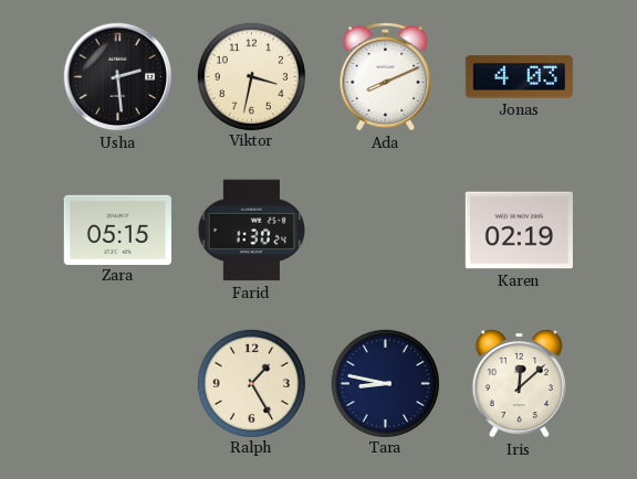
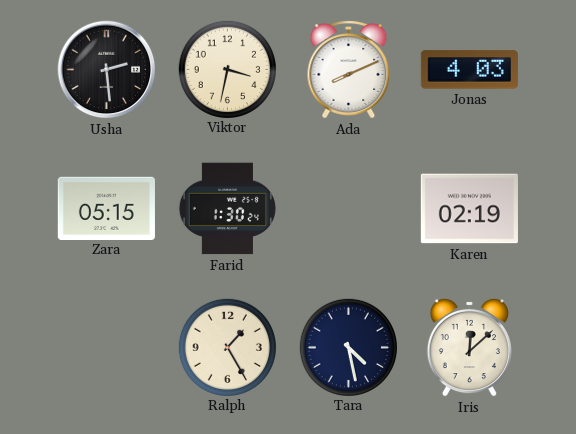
Tara: 8:47 -> 4:28
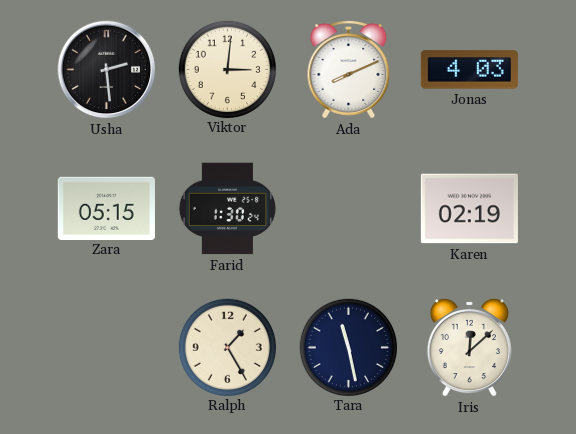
Viktor: 3:32 -> 3:01
Tara: 4:28 -> 11:28
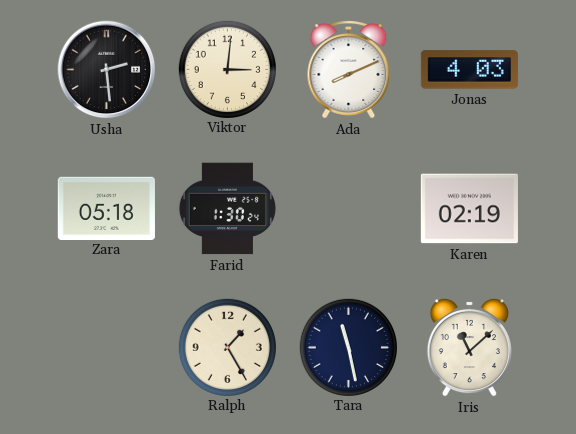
Zara: 05:15 -> 05:18
Iris: 12:08 -> 11:08
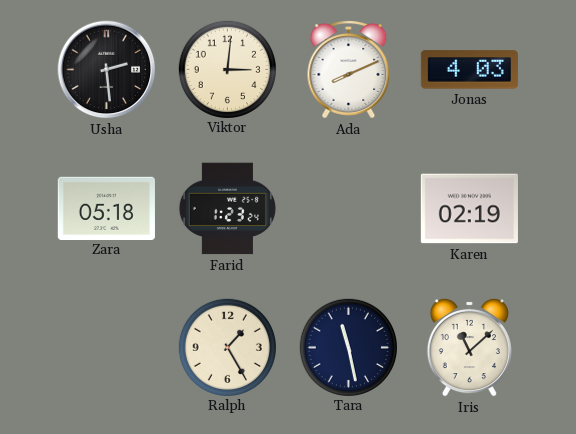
Farid: 1:30 -> 1:23
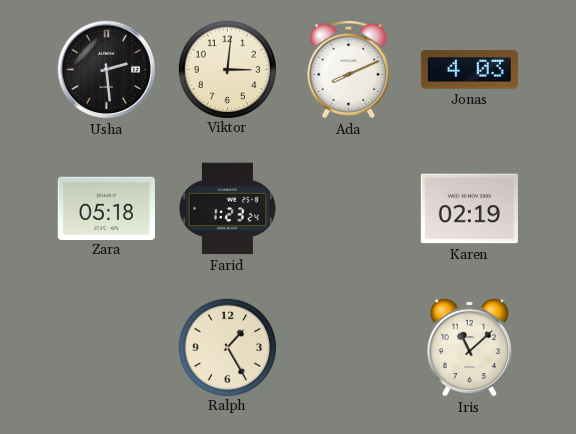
Tara: 11:28 -> none
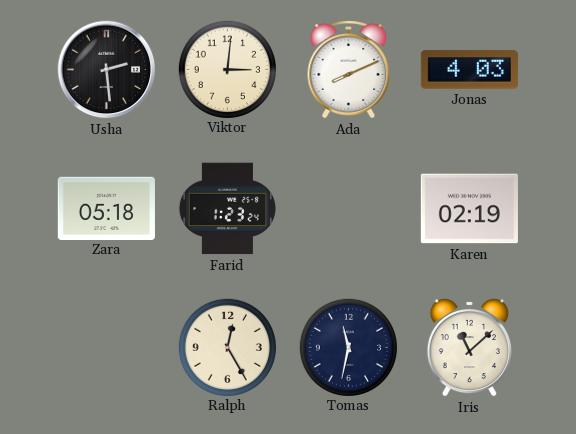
Ralph: 1:25 -> 12:25
Tomas: none -> 11:32
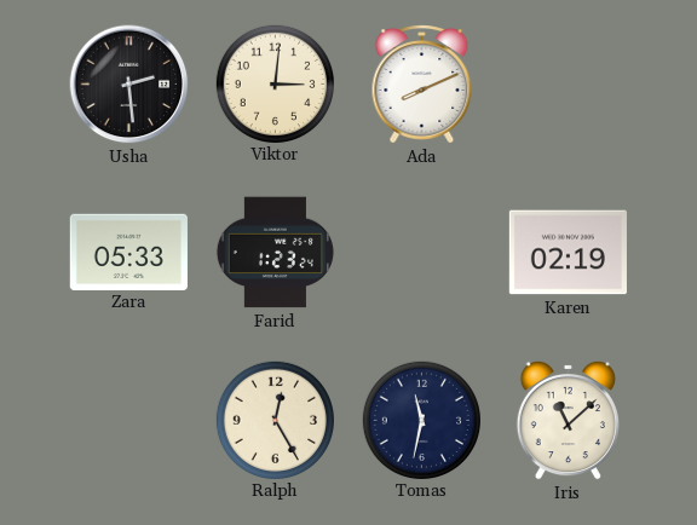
Jonas: 4:03 -> none
Zara: 05:18 -> 05:33
